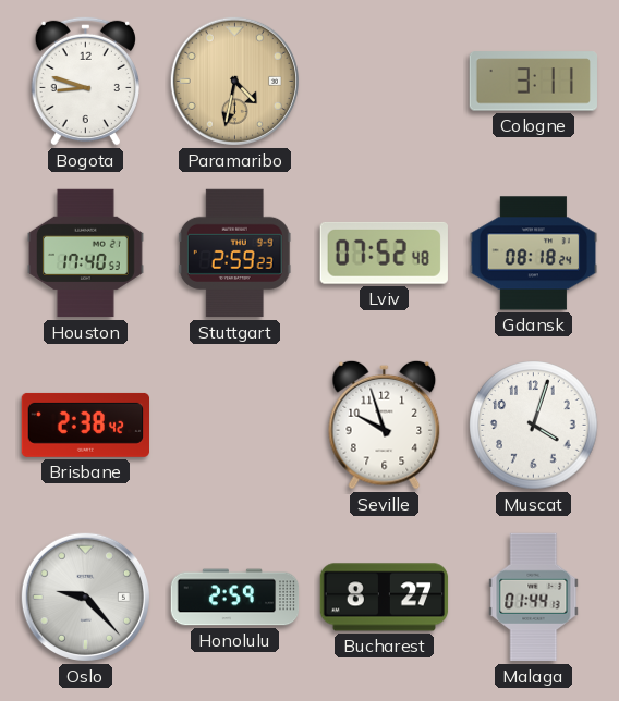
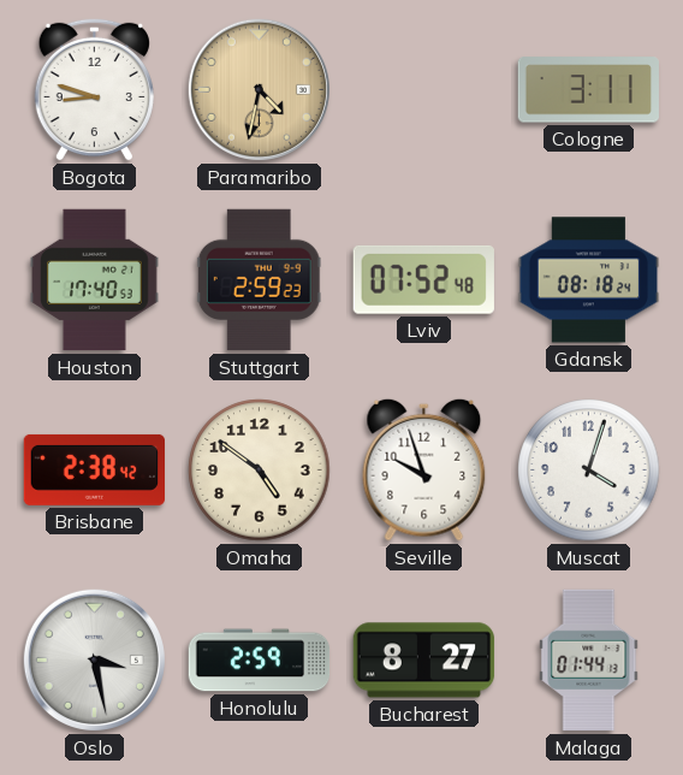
Omaha: none -> 4:51
Oslo: 9:23 -> 3:28
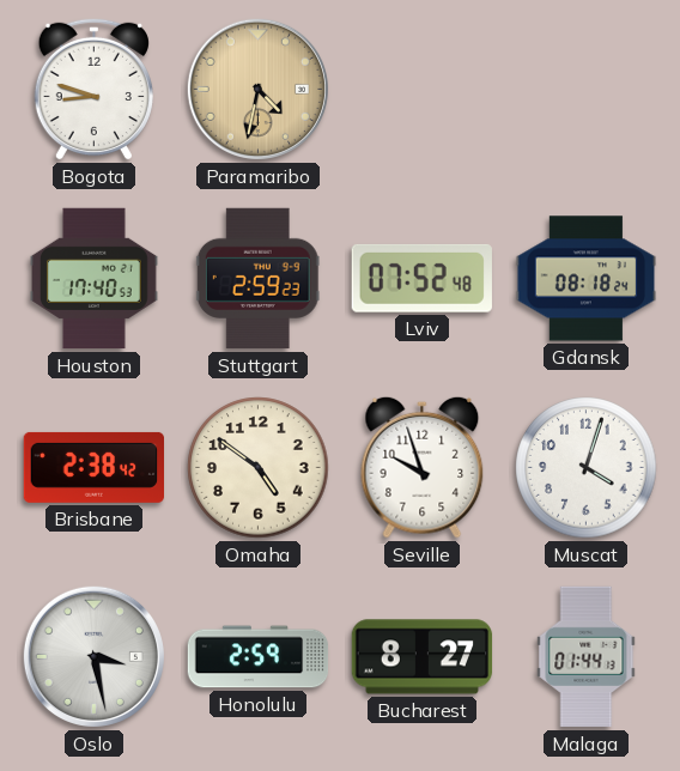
Cologne: 3:11 -> none
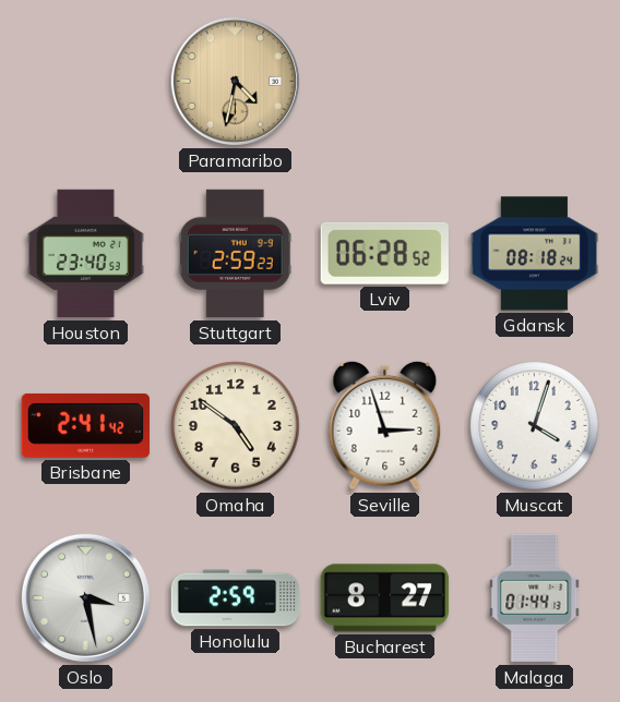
Bogota: 8:48 -> none
Houston: 17:40 -> 23:40
Lviv: 07:52 -> 06:28
Brisbane: 2:38 -> 2:41
Seville: 9:57 -> 2:57
